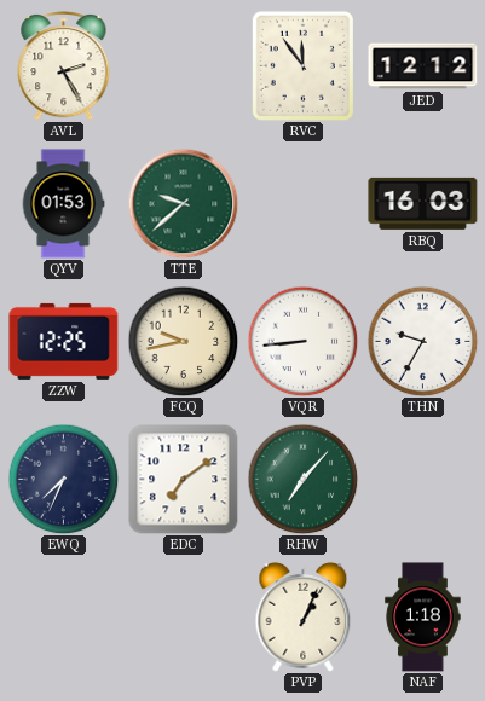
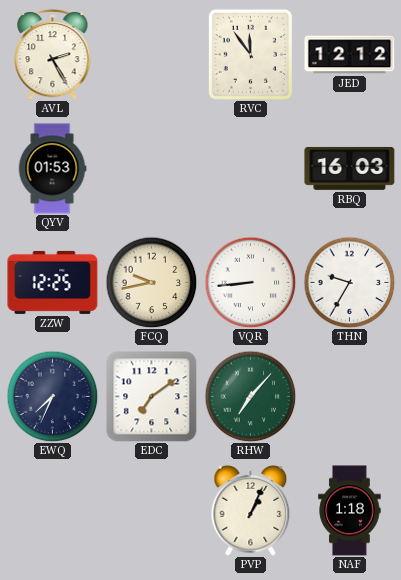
TTE: 9:38 -> none
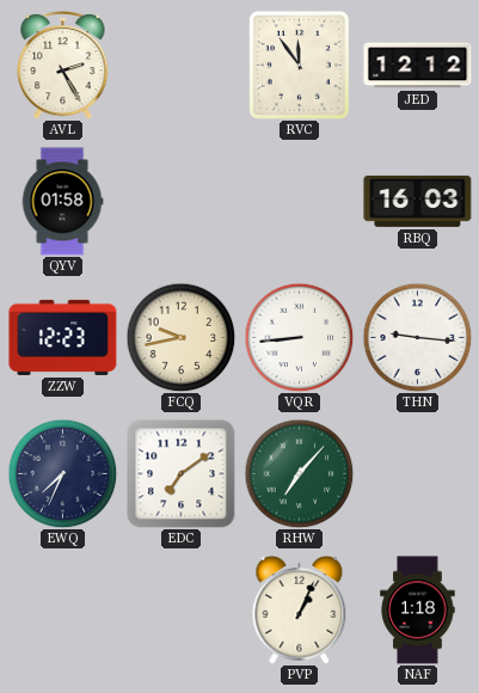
QYV: 01:53 -> 01:58
ZZW: 12:25 -> 12:23
THN: 9:35 -> 9:16
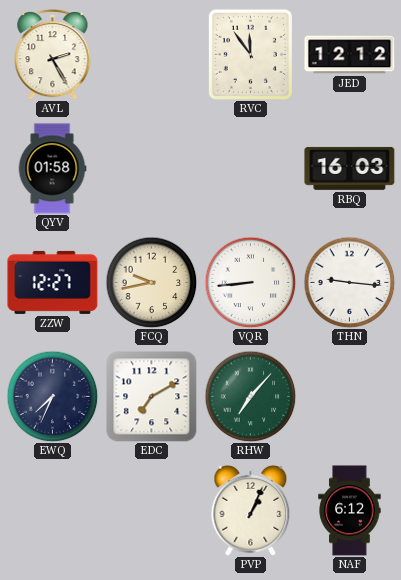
ZZW: 12:23 -> 12:27
EDC: 7:09 -> 7:10
NAF: 1:18 -> 6:12
